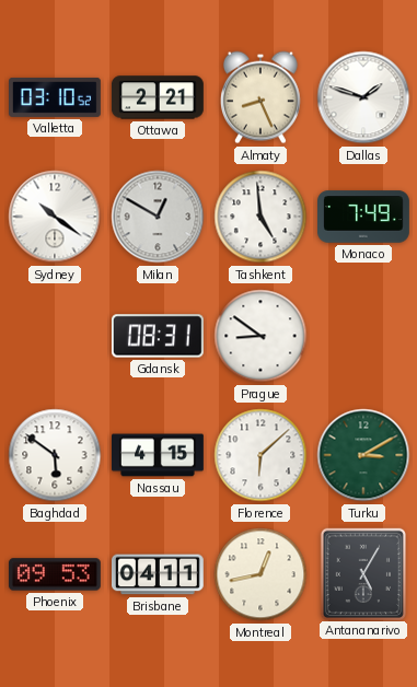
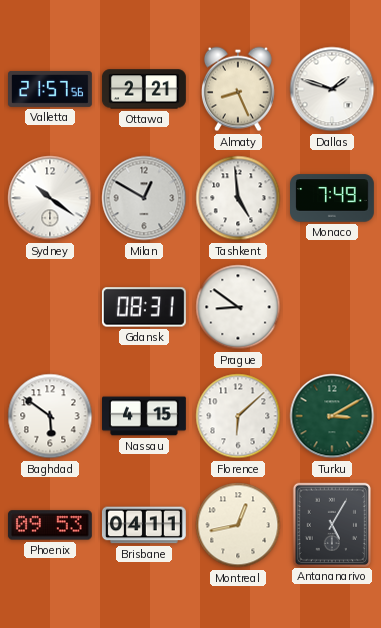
Valletta: 03:10 -> 21:57
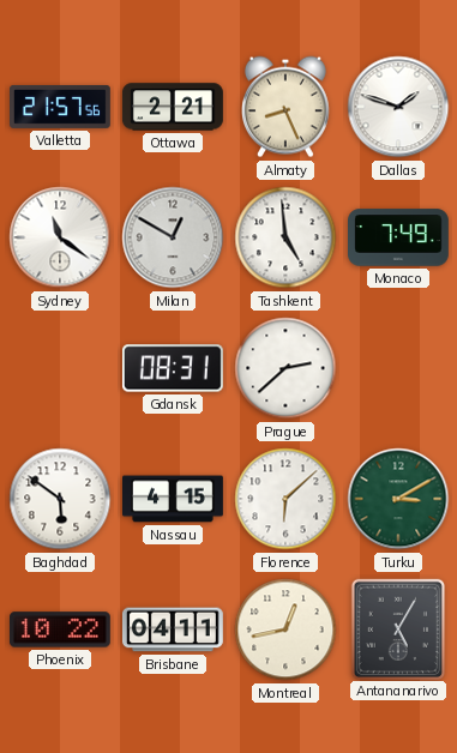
Sydney: 10:21 -> 11:21
Prague: 8:51 -> 2:38
Phoenix: 09:53 -> 10:22
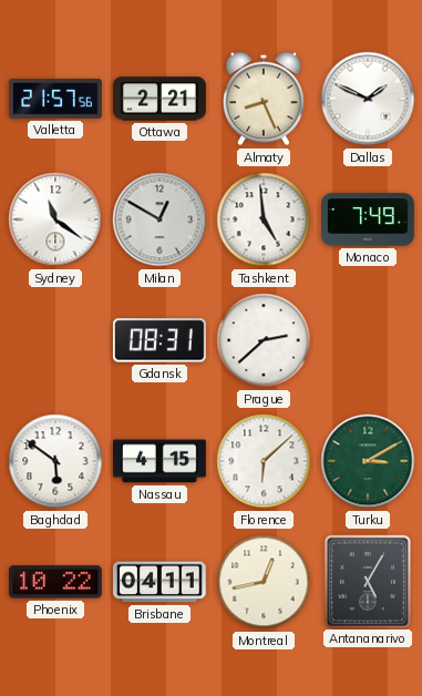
Dallas: 1:48 -> 1:49
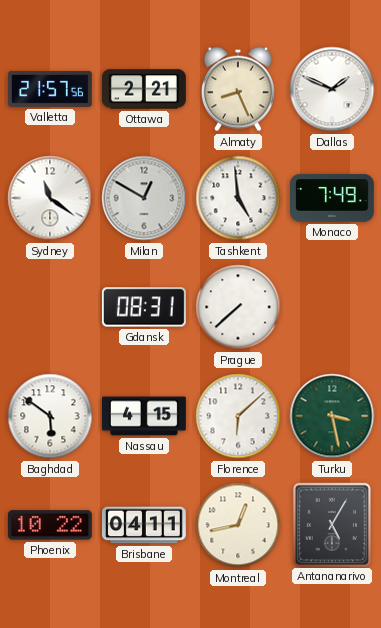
Prague: 2:38 -> 7:38
Turku: 3:10 -> 3:28
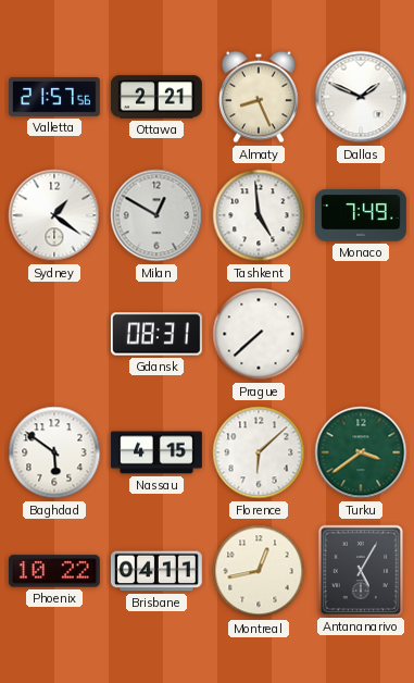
Sydney: 11:21 -> 1:21
Turku: 3:28 -> 3:39
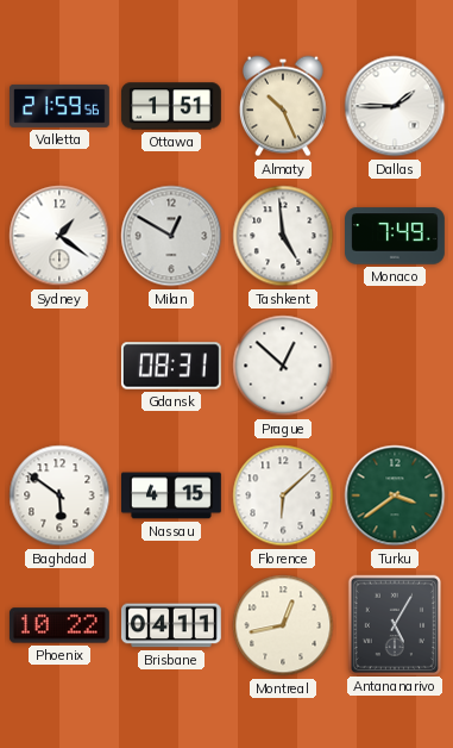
Valletta: 21:57 -> 21:59
Ottawa: 2:21 -> 1:51
Almaty: 8:26 -> 10:26
Dallas: 1:49 -> 1:45
Prague: 7:38 -> 12:52
